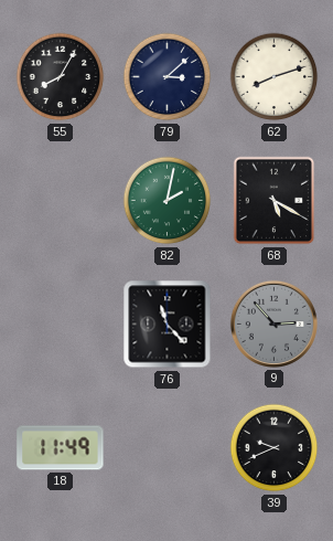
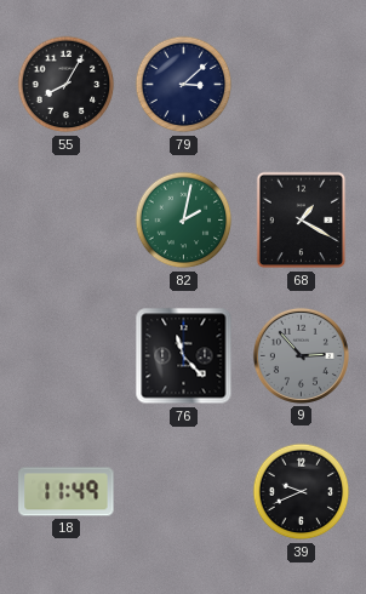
62: 8:12 -> none
68: 5:20 -> 1:20
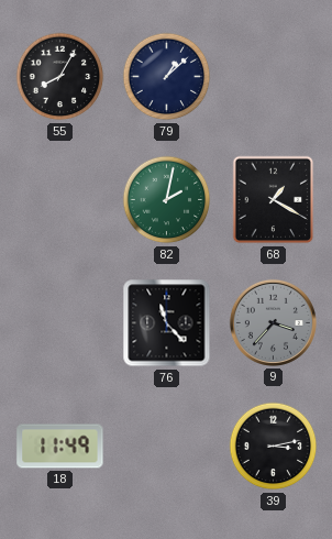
79: 3:08 -> 1:08
9: 2:53 -> 3:37
39: 9:41 -> 3:13
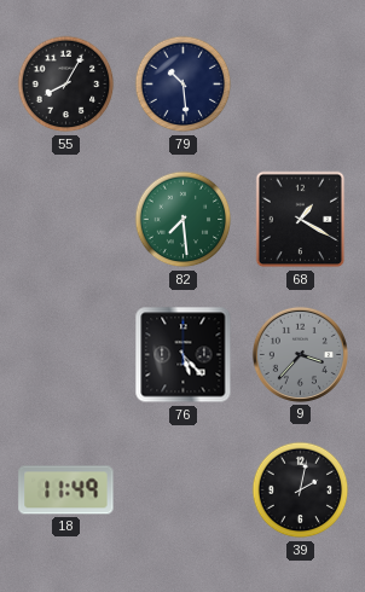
79: 1:08 -> 10:29
82: 2:02 -> 7:29
76: 11:23 -> 5:23
39: 3:13 -> 2:02
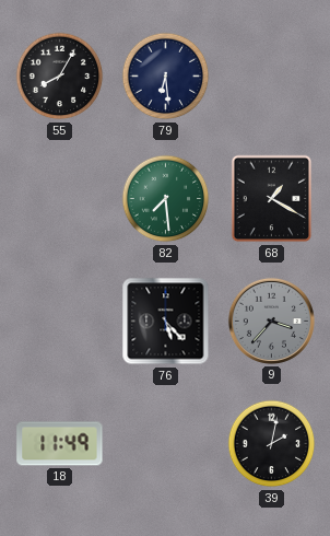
79: 10:29 -> 6:29
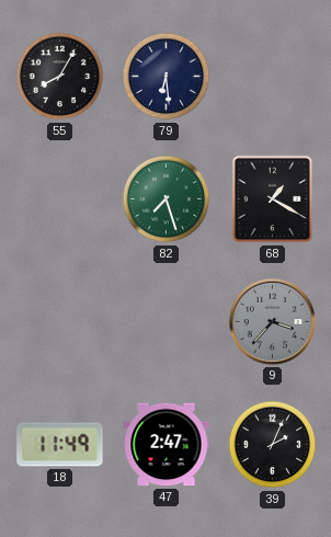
82: 7:29 -> 7:27
76: 5:23 -> none
47: none -> 2:47
39: 2:02 -> 2:04
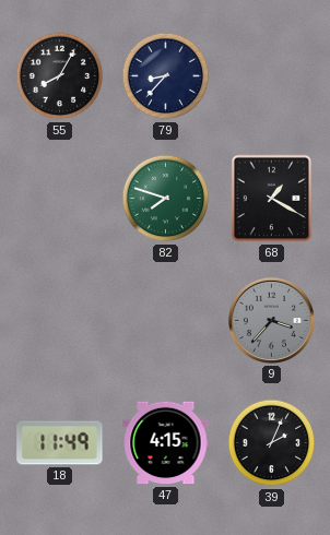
79: 6:29 -> 8:37
82: 7:27 -> 7:48
47: 2:47 -> 4:15
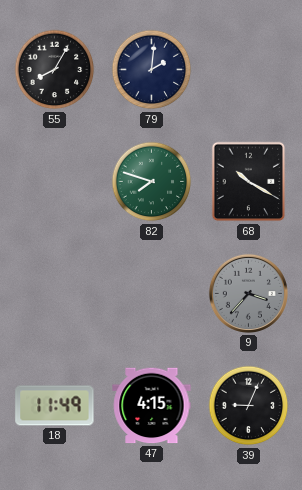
79: 8:37 -> 2:01
68: 1:20 -> 10:20
39: 2:04 -> 9:04
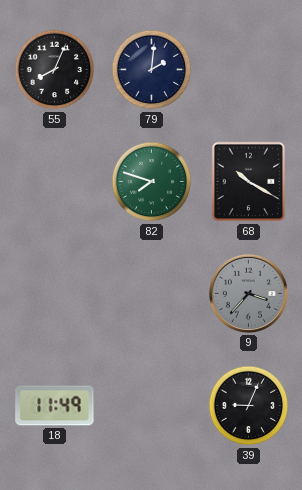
55: 8:05 -> 8:04
47: 4:15 -> none
